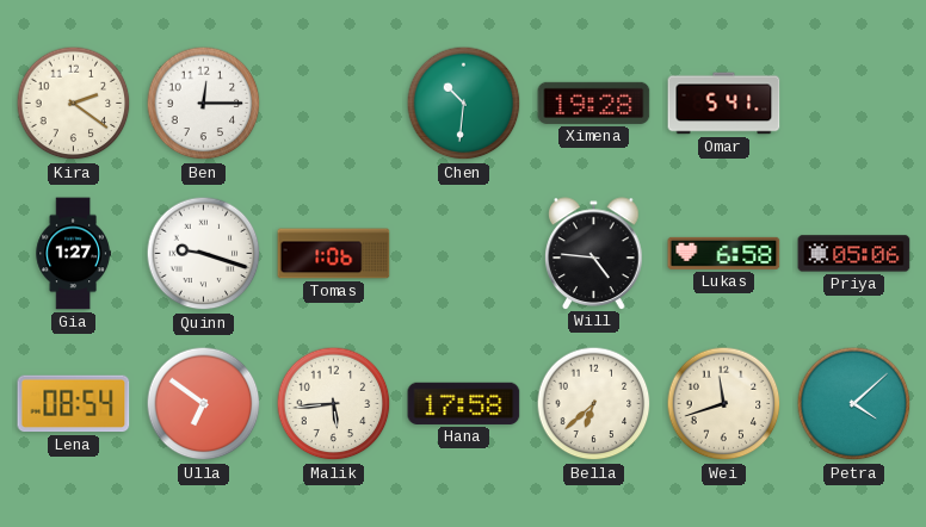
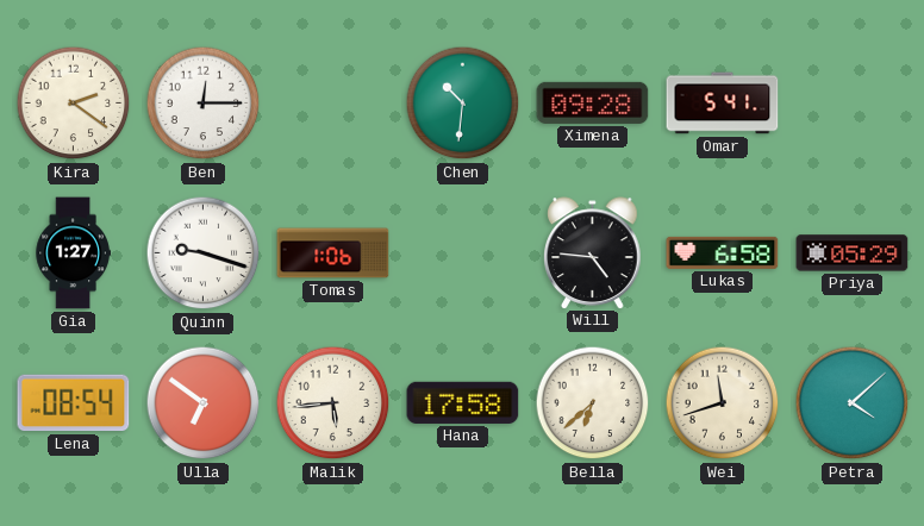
Ximena: 19:28 -> 09:28
Priya: 05:06 -> 05:29
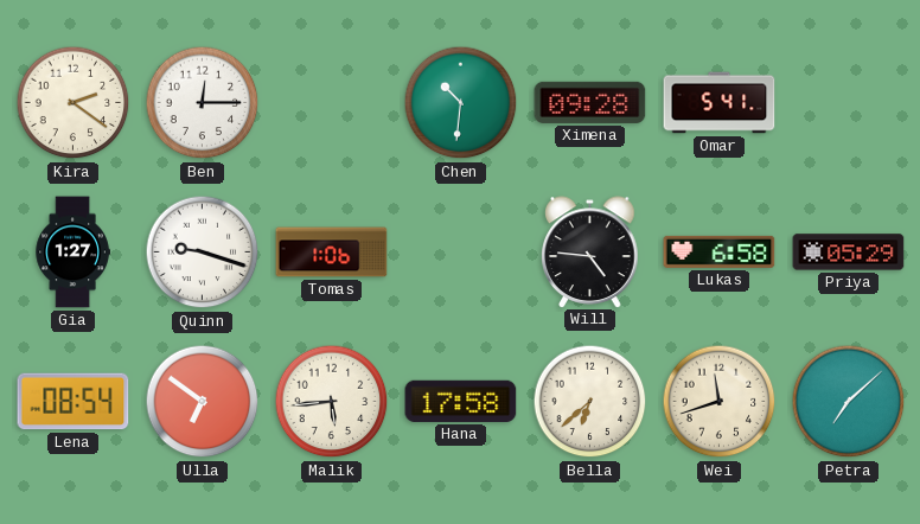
Petra: 4:08 -> 7:08
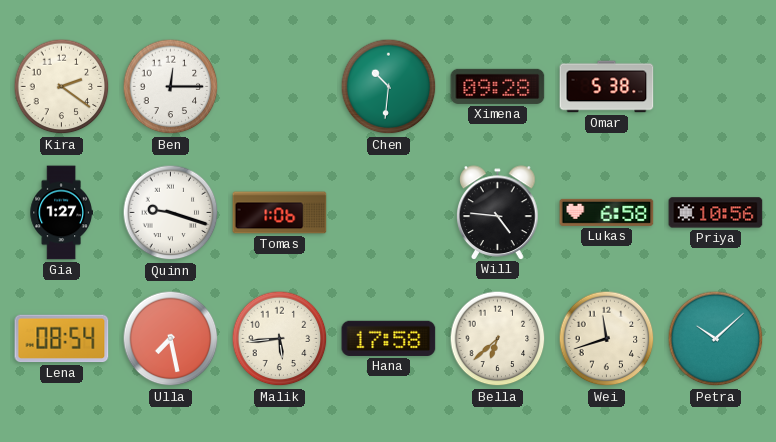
Omar: 5:41 -> 5:38
Priya: 05:29 -> 10:56
Ulla: 6:51 -> 7:28
Petra: 7:08 -> 10:08
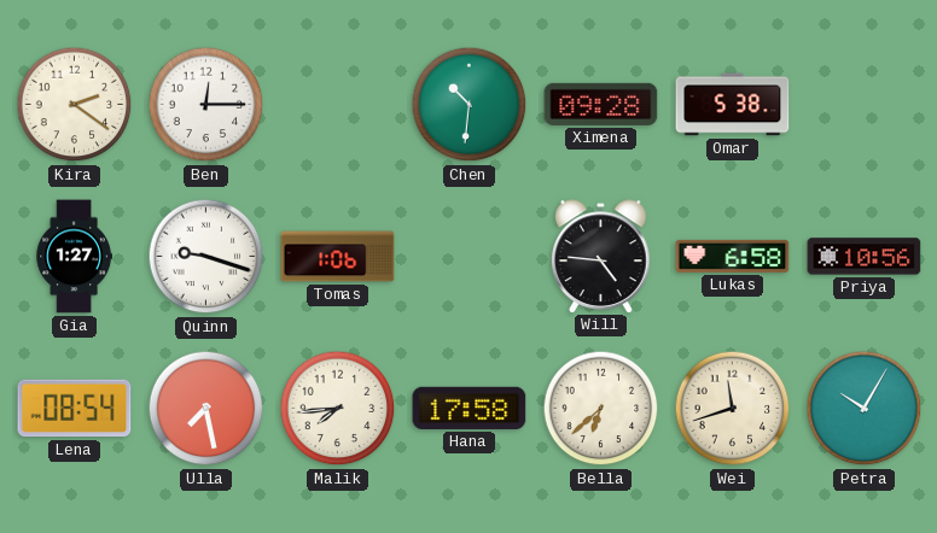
Malik: 5:44 -> 7:44
Petra: 10:08 -> 10:05
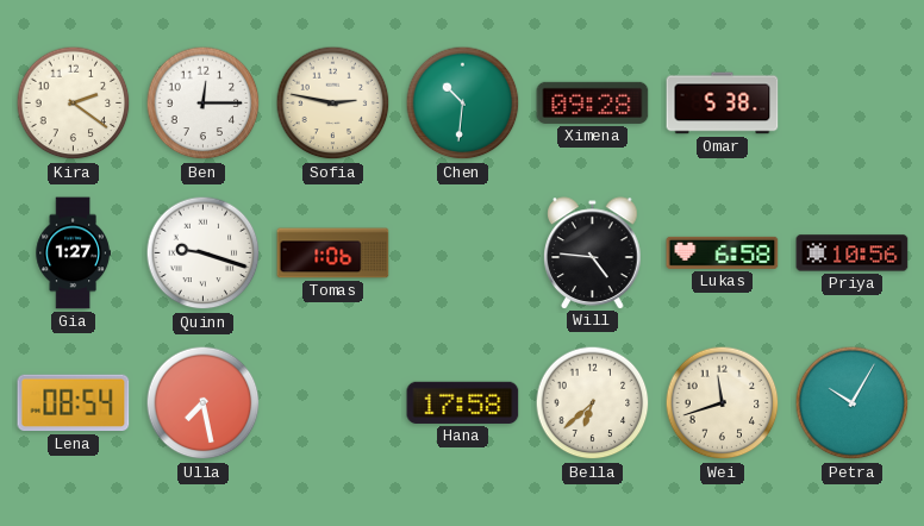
Sofia: none -> 2:47
Malik: 7:44 -> none
